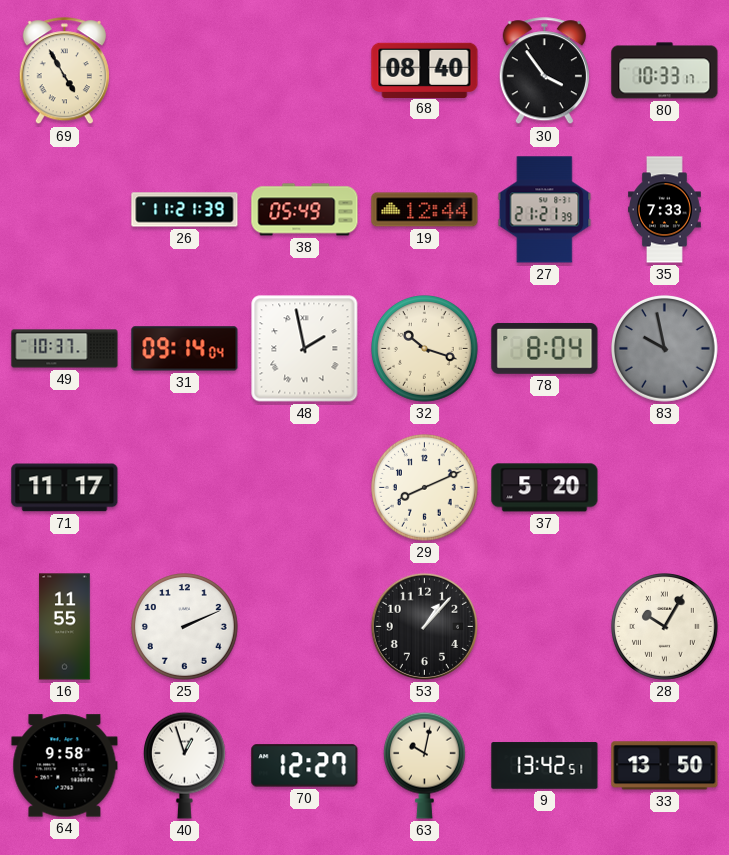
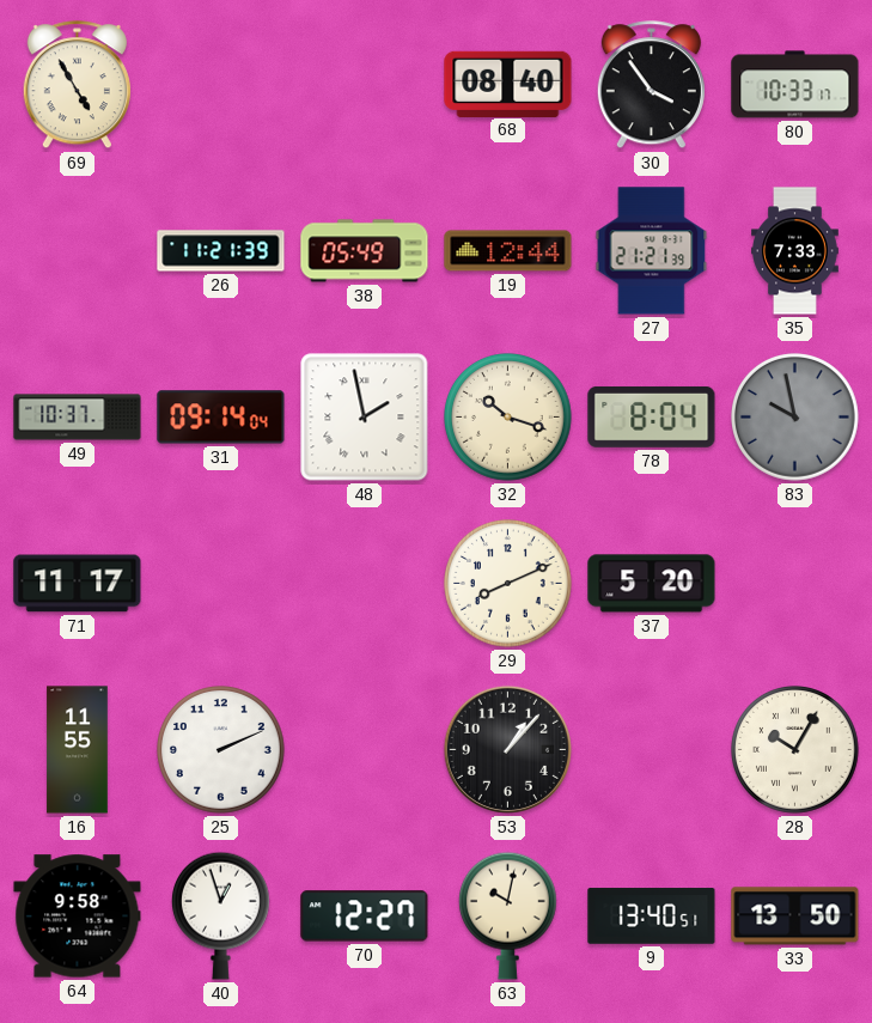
9: 13:42 -> 13:40
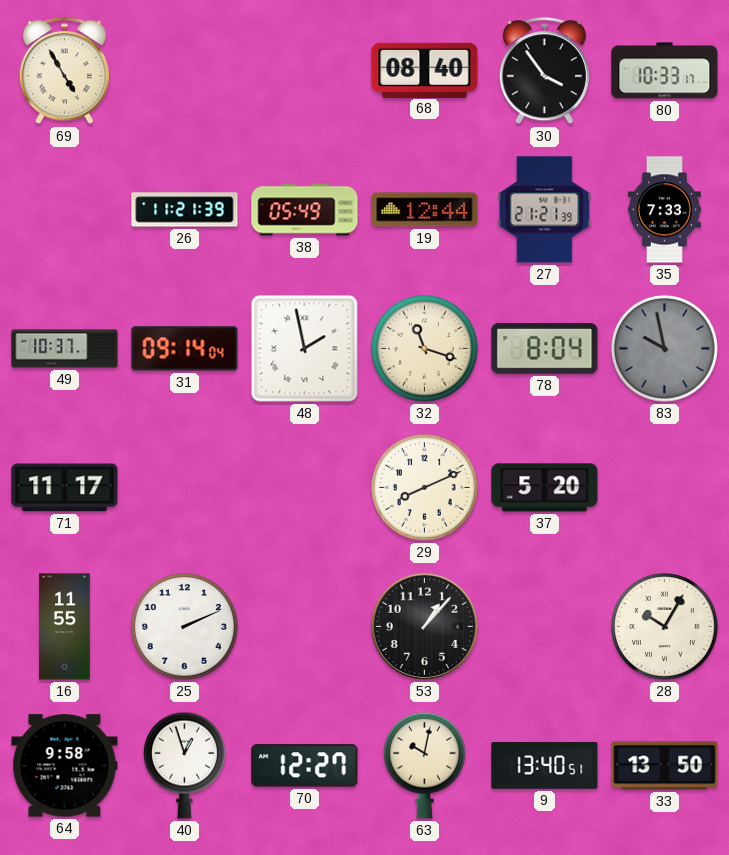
32: 10:18 -> 11:18
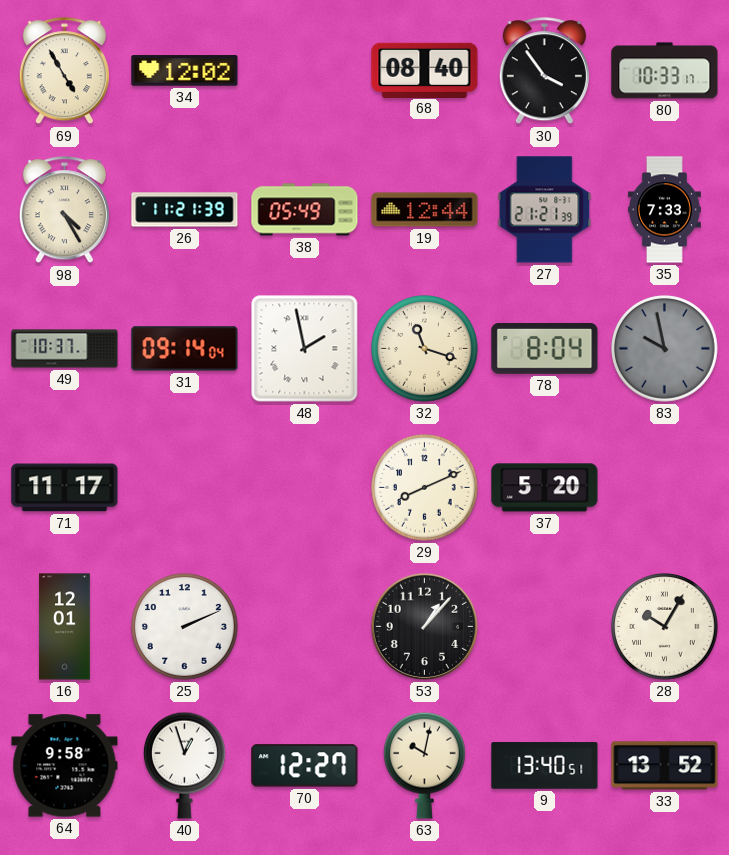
34: none -> 12:02
98: none -> 4:25
16: 11:55 -> 12:01
33: 13:50 -> 13:52
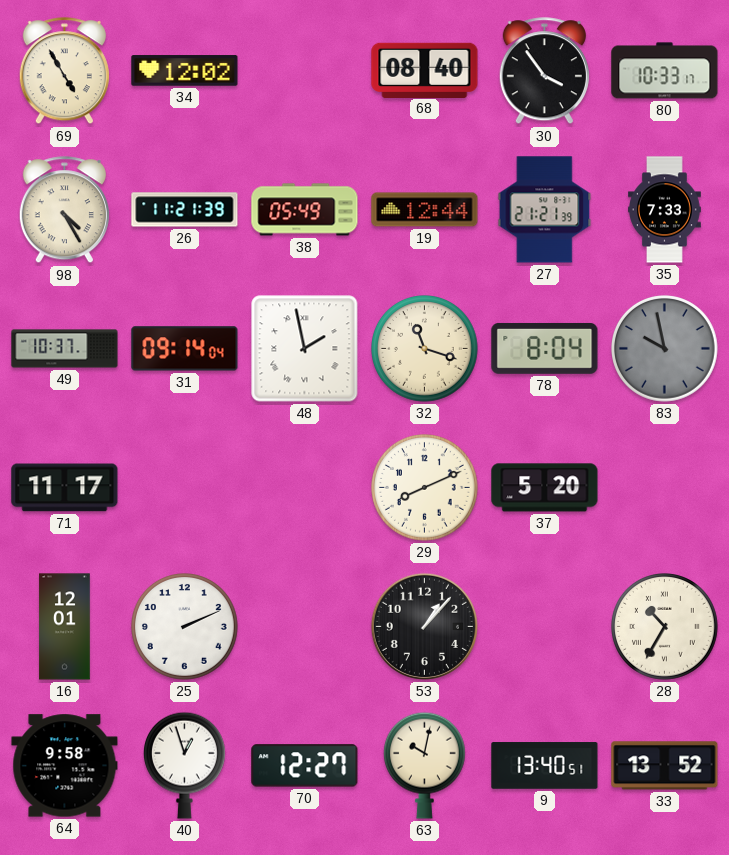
28: 10:05 -> 10:35
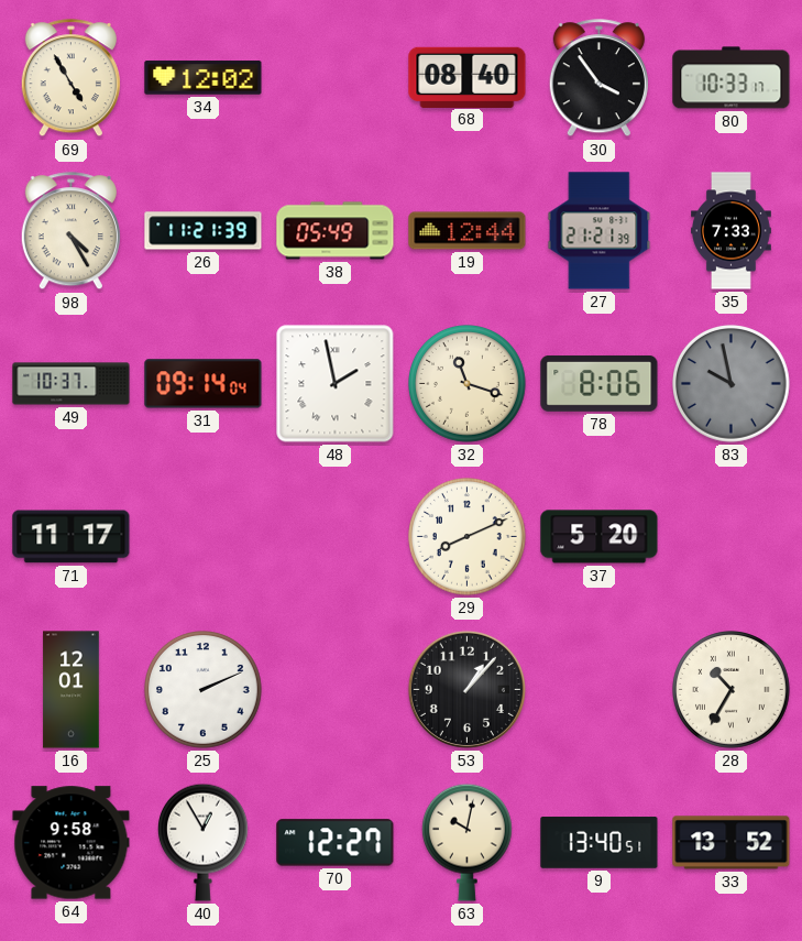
78: 8:04 -> 8:06
40: 12:57 -> 12:55
